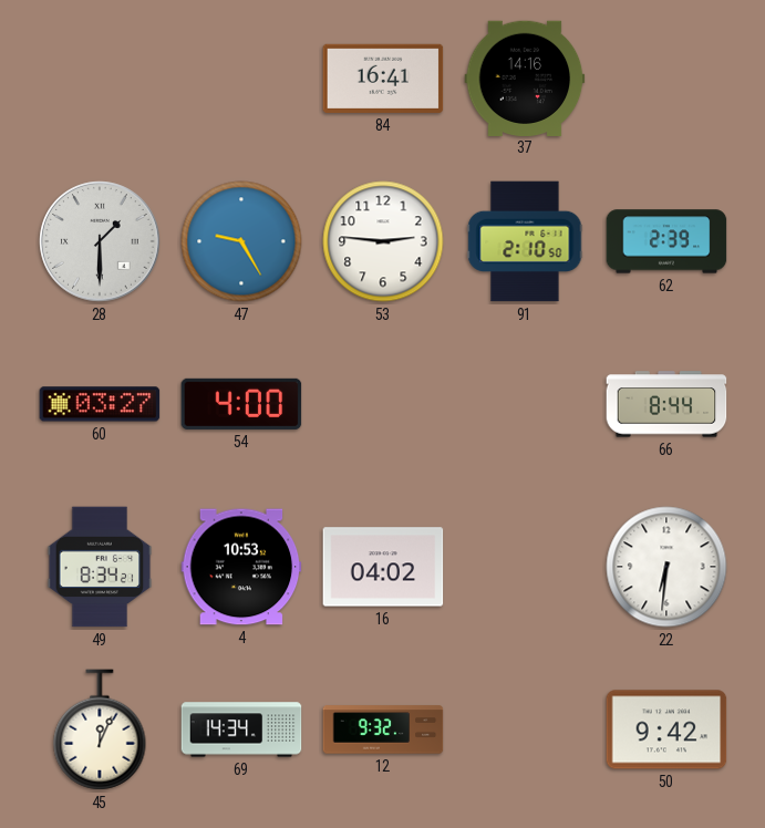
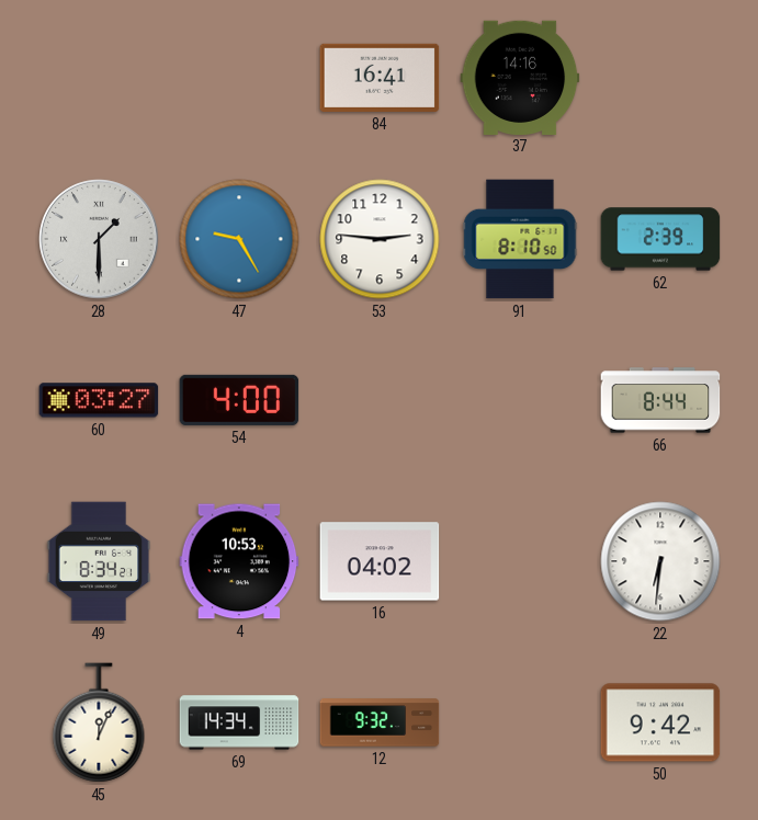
91: 2:10 -> 8:10
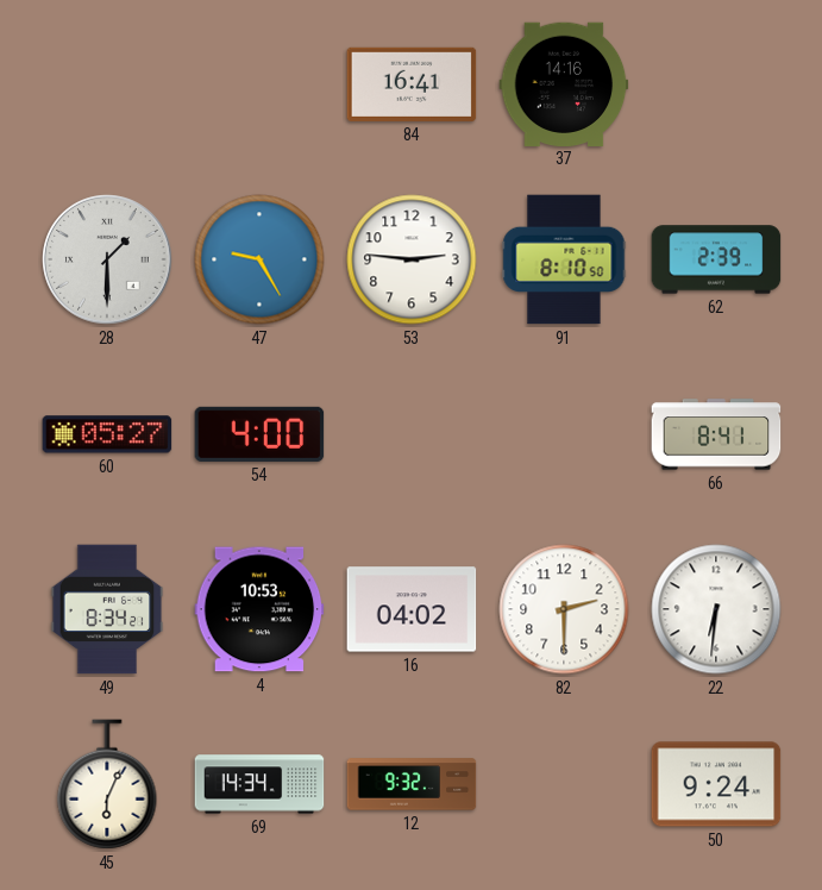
60: 03:27 -> 05:27
66: 8:44 -> 8:41
82: none -> 2:30
45: 12:04 -> 6:04
50: 9:42 -> 9:24
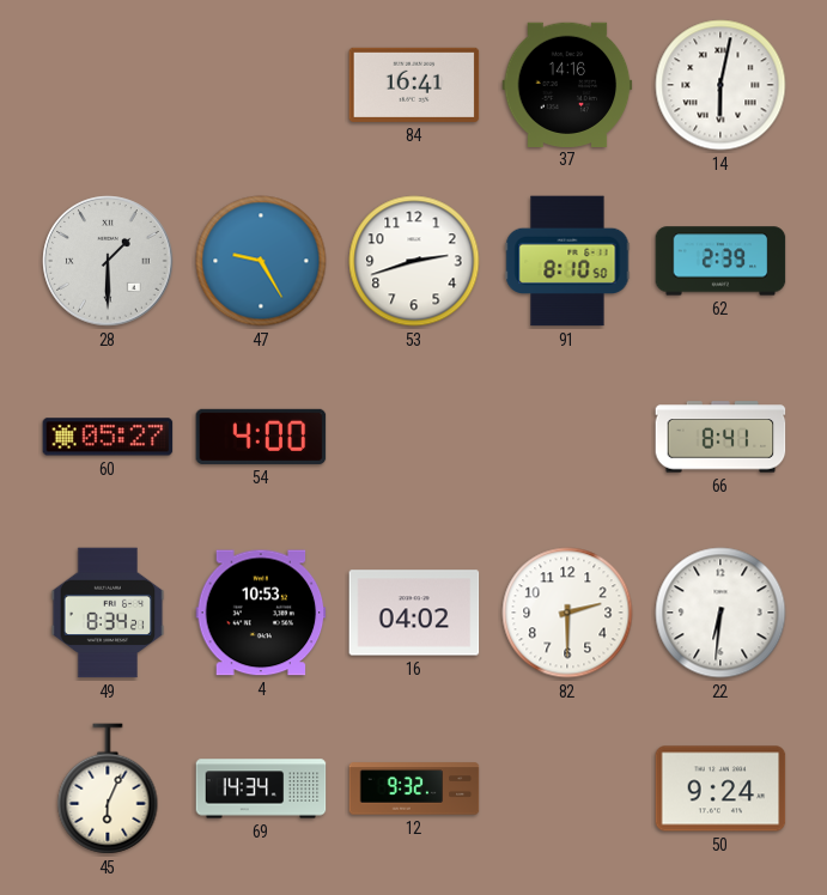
14: none -> 6:02
53: 2:46 -> 2:42
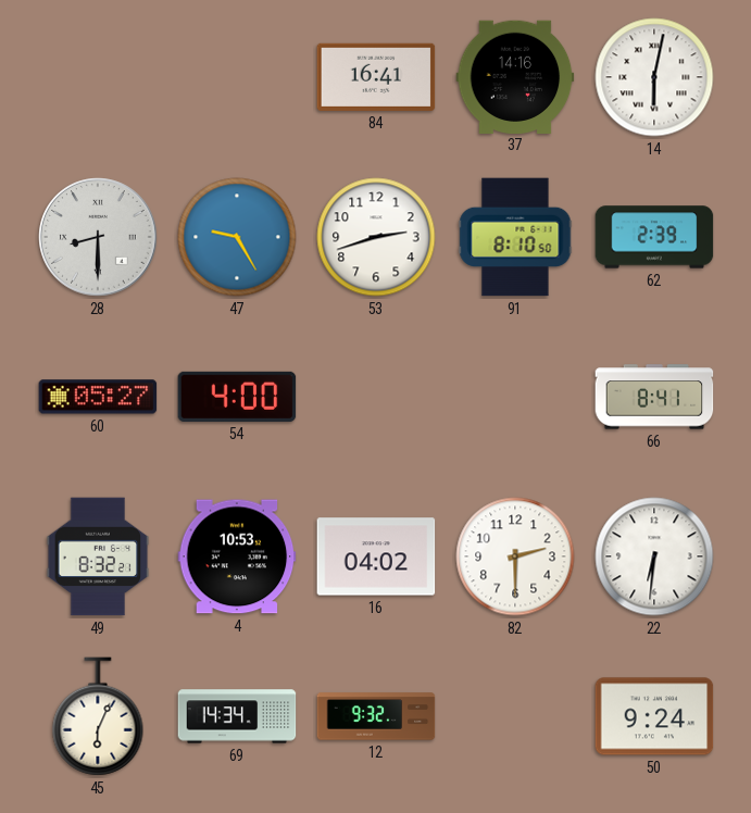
28: 1:30 -> 8:30
49: 8:34 -> 8:32
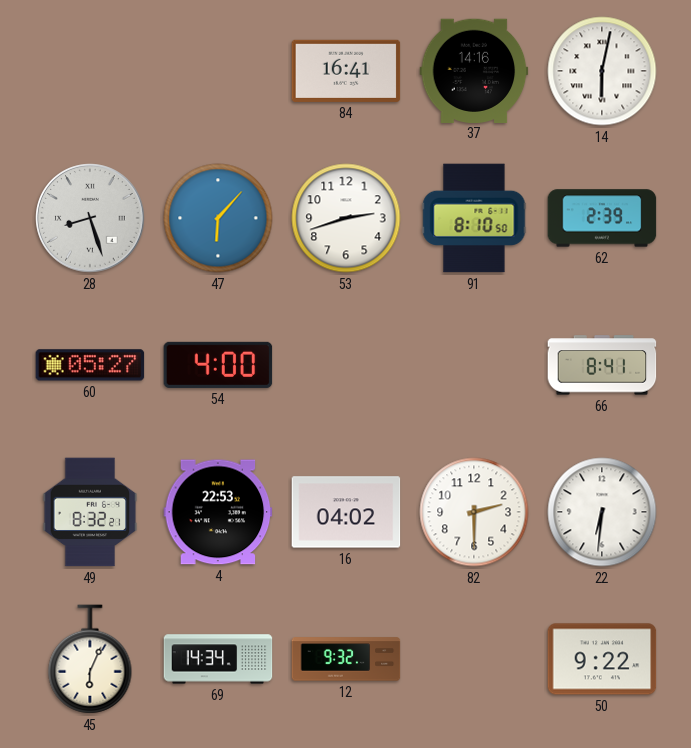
28: 8:30 -> 8:27
47: 9:25 -> 6:07
4: 10:53 -> 22:53
50: 9:24 -> 9:22
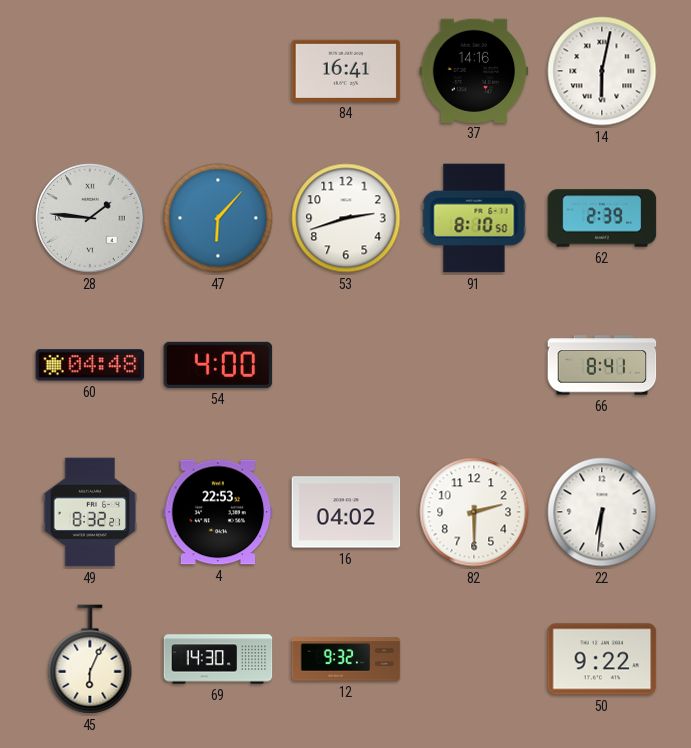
28: 8:27 -> 1:46
60: 05:27 -> 04:48
69: 14:34 -> 14:30
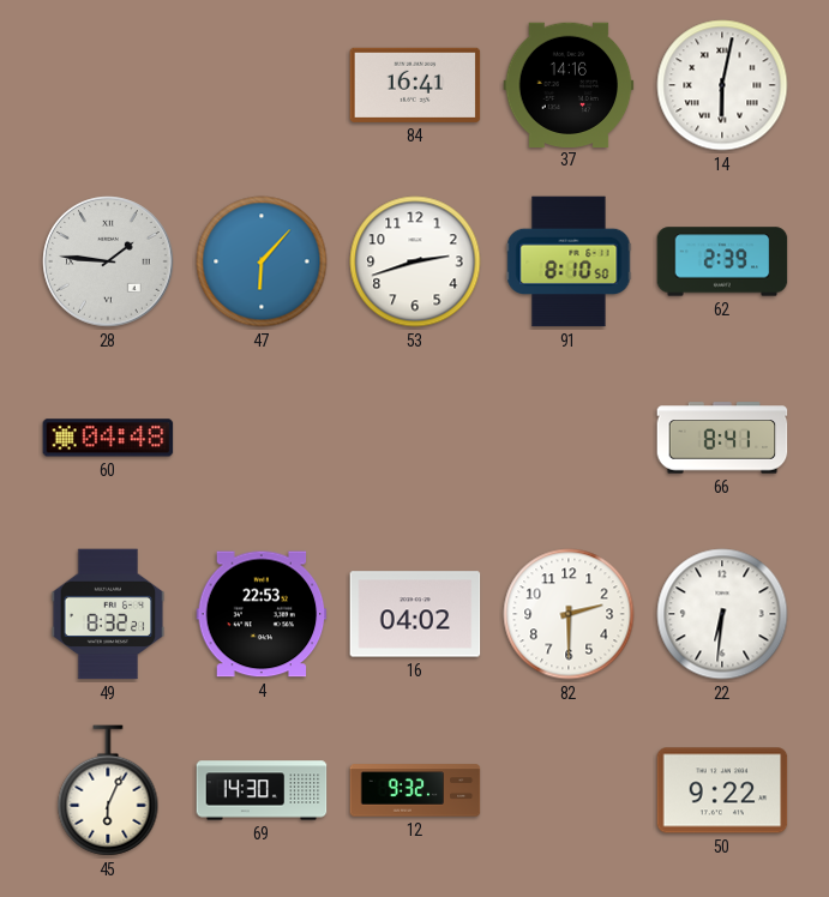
54: 4:00 -> none
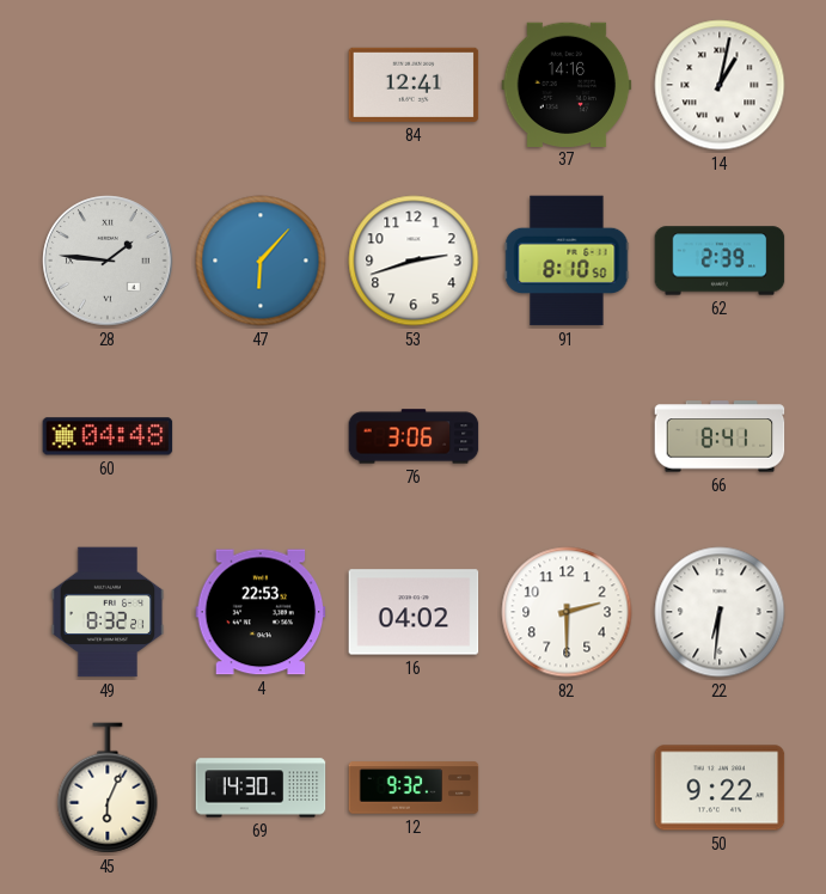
84: 16:41 -> 12:41
14: 6:02 -> 1:02
76: none -> 3:06
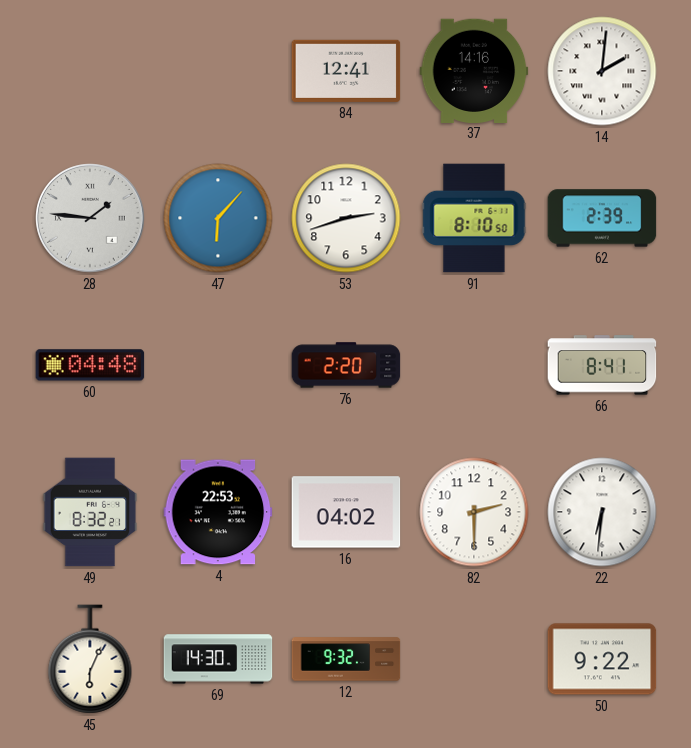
14: 1:02 -> 2:01
76: 3:06 -> 2:20
